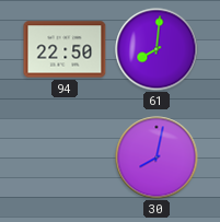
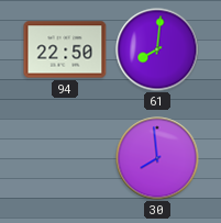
30: 8:02 -> 7:59
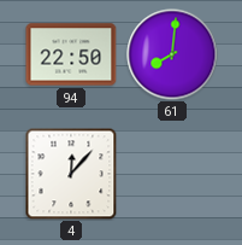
4: none -> 12:07
30: 7:59 -> none
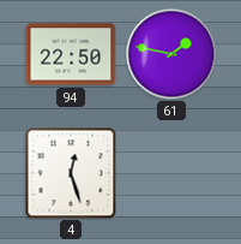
61: 8:01 -> 1:47
4: 12:07 -> 12:27
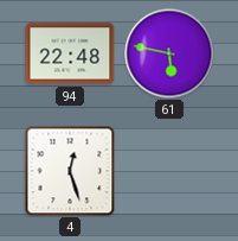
94: 22:50 -> 22:48
61: 1:47 -> 5:47
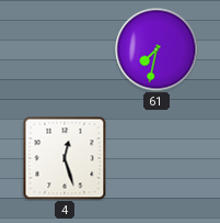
94: 22:48 -> none
61: 5:47 -> 7:32
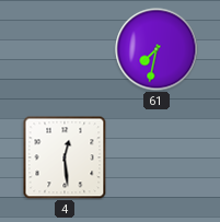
4: 12:27 -> 12:29
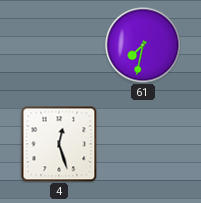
4: 12:29 -> 12:27
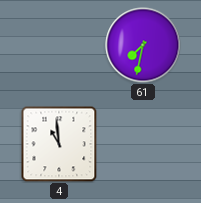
4: 12:27 -> 10:59
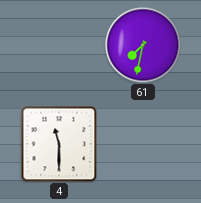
4: 10:59 -> 11:30
